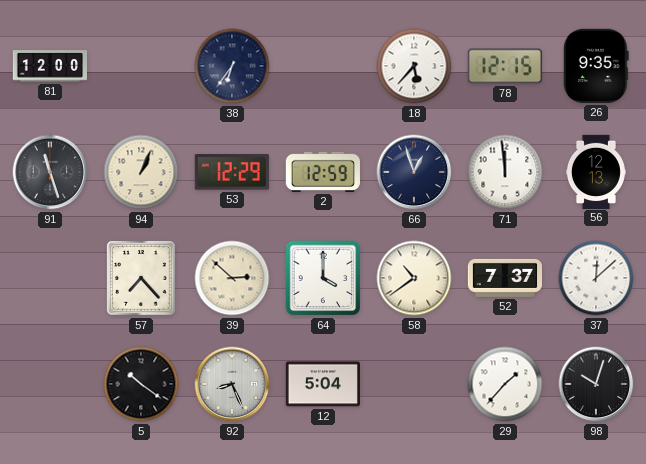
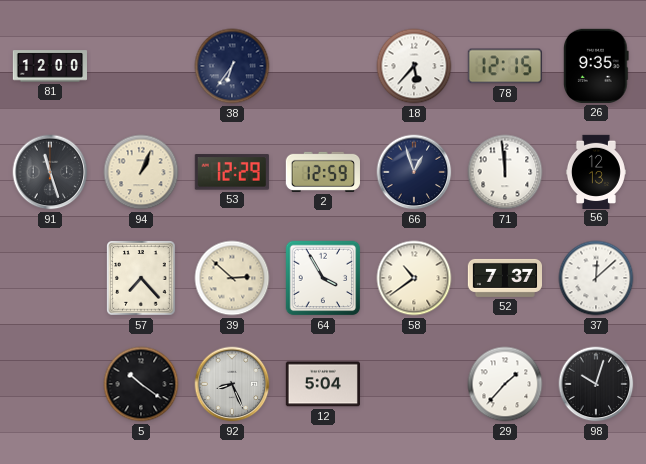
64: 4:00 -> 3:55
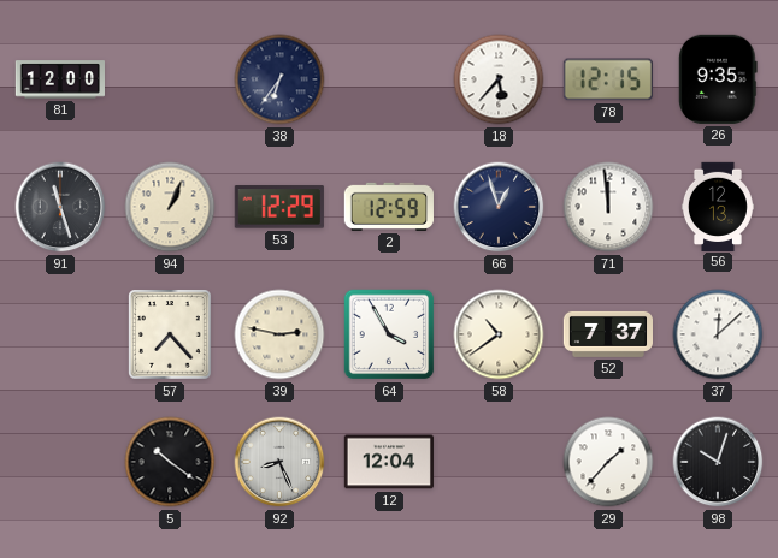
39: 2:52 -> 2:47
12: 5:04 -> 12:04
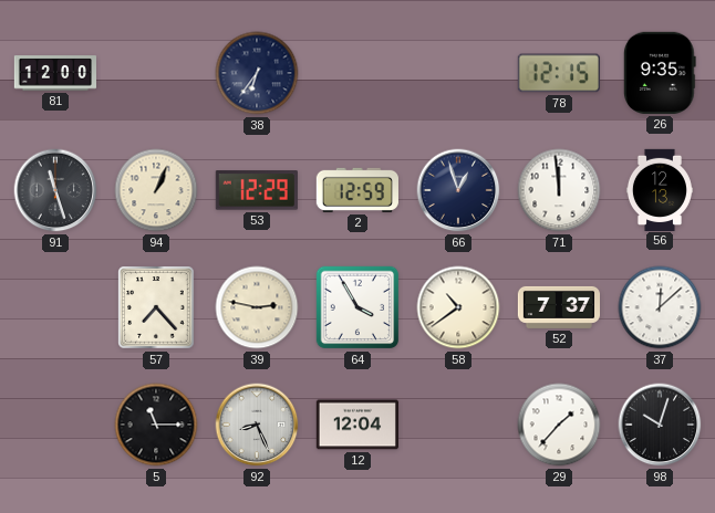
18: 5:37 -> none
5: 10:21 -> 11:15
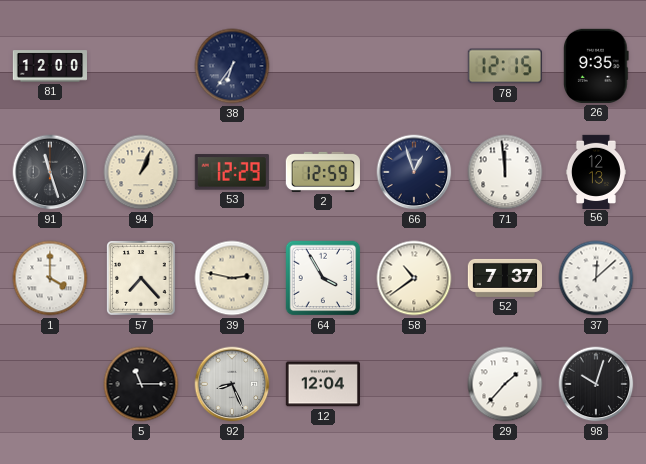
1: none -> 4:00
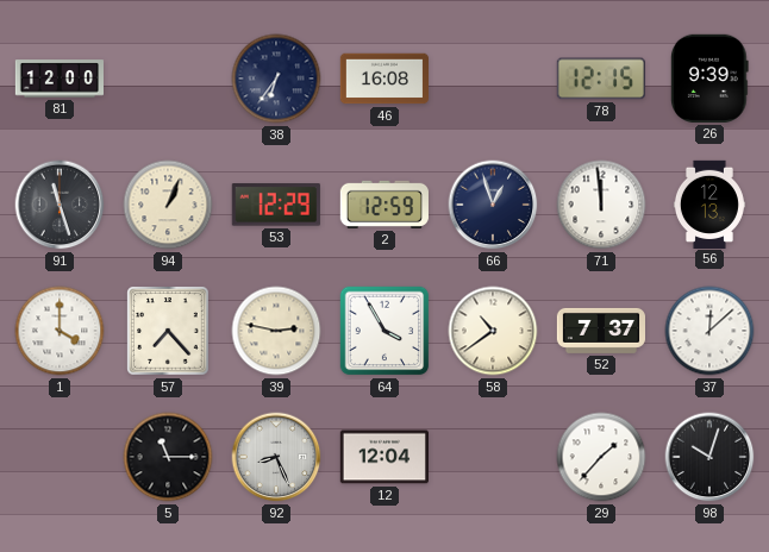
46: none -> 16:08
26: 9:35 -> 9:39
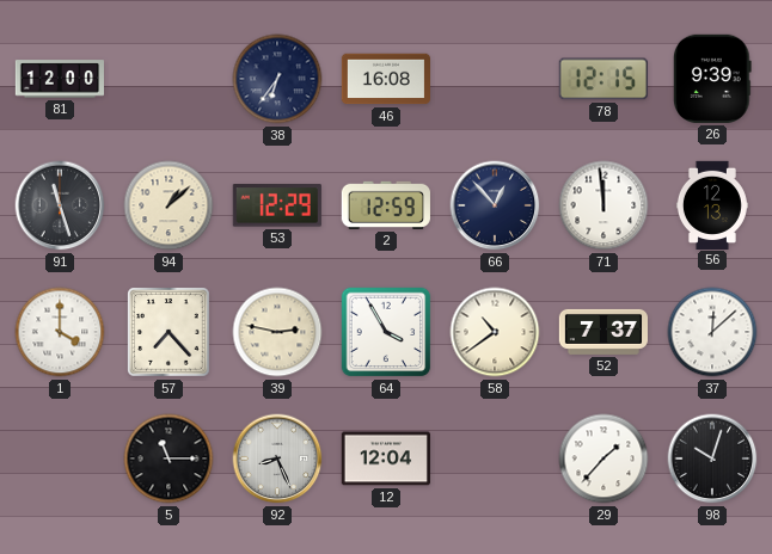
94: 1:04 -> 1:08
66: 12:57 -> 12:53
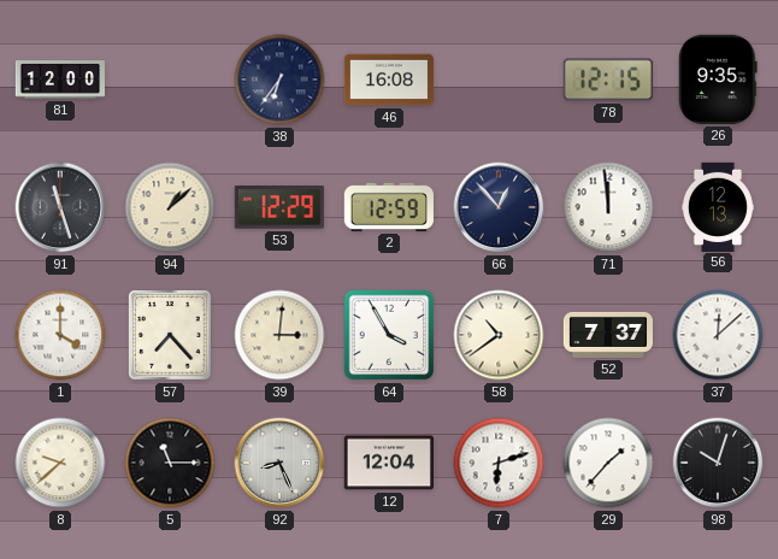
26: 9:39 -> 9:35
39: 2:47 -> 3:01
8: none -> 9:38
7: none -> 6:12
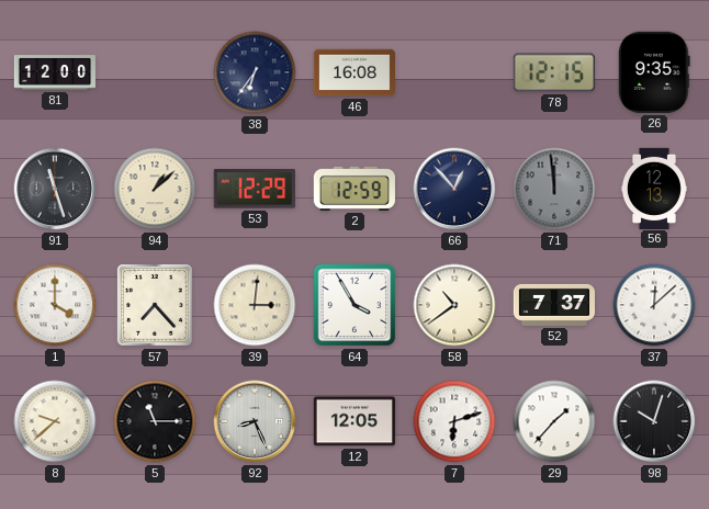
71 dial: white -> grey
12: 12:04 -> 12:05
